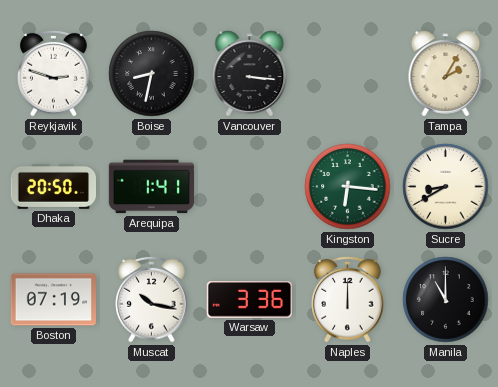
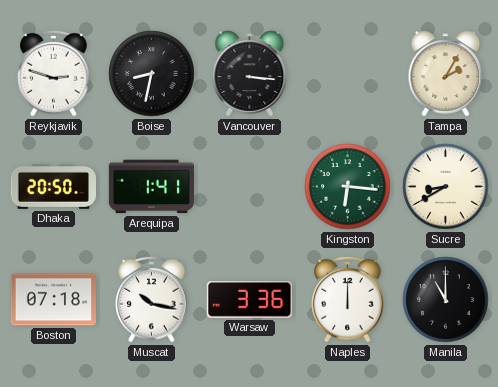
Boston: 07:19 -> 07:18
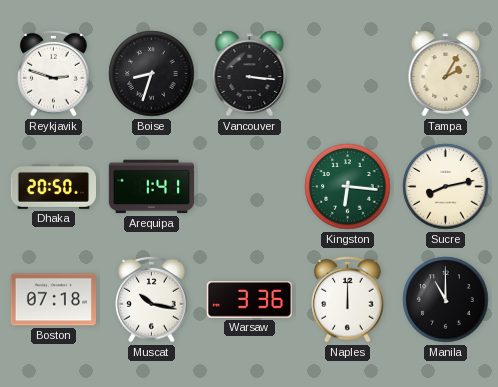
Boise: 8:32 -> 8:33
Sucre: 8:40 -> 8:13
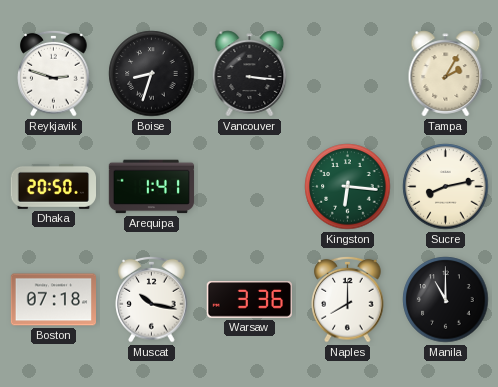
Naples: 12:00 -> 8:00
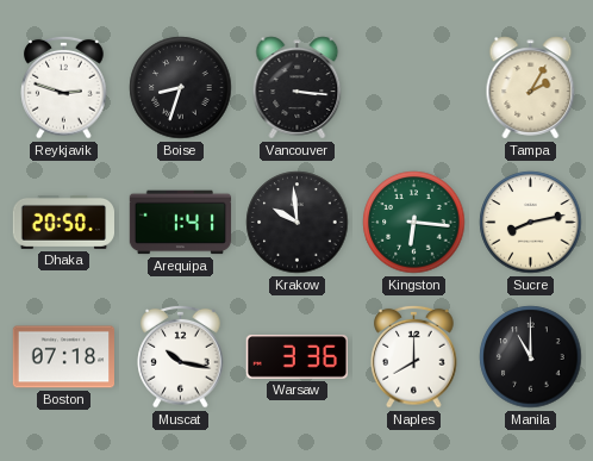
Krakow: none -> 9:59
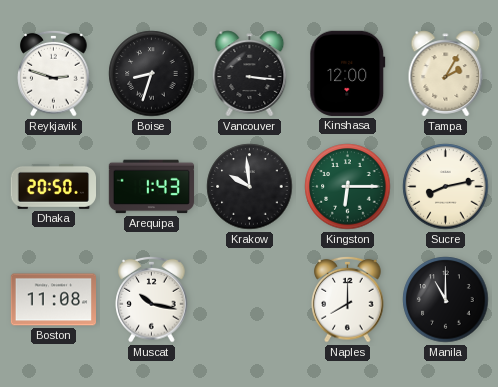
Kinshasa: none -> 12:00
Arequipa: 1:41 -> 1:43
Kingston: 6:16 -> 6:15
Boston: 07:18 -> 11:08
Warsaw: 3:36 -> none
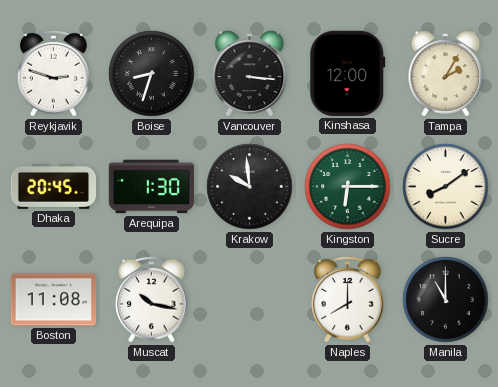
Dhaka: 20:50 -> 20:45
Arequipa: 1:43 -> 1:30
Sucre: 8:13 -> 8:09
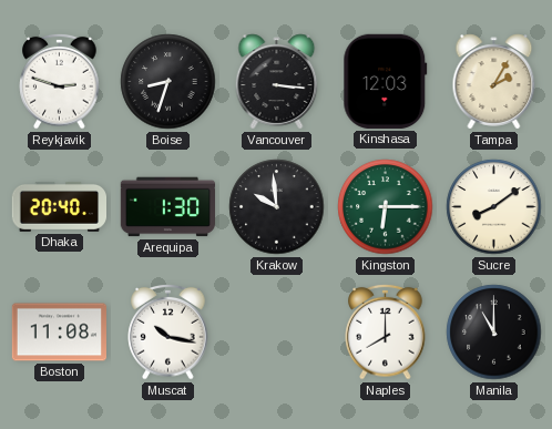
Kinshasa: 12:00 -> 12:03
Dhaka: 20:45 -> 20:40
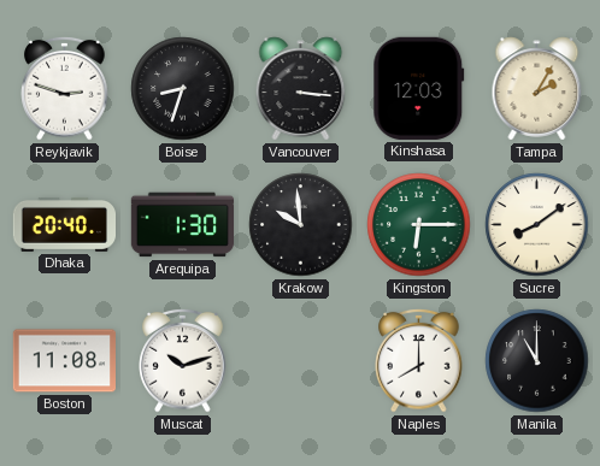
Muscat: 10:17 -> 10:12
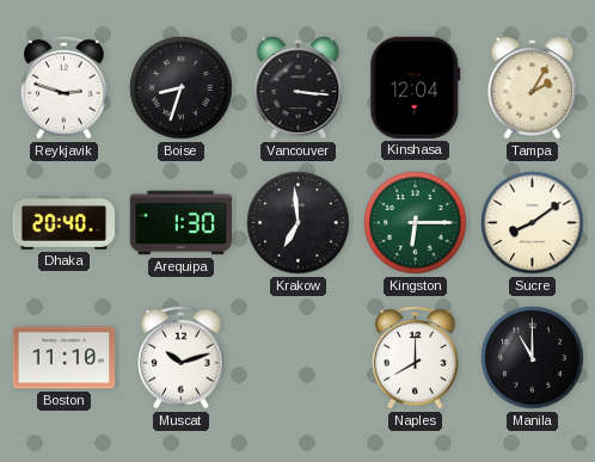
Kinshasa: 12:03 -> 12:04
Krakow: 9:59 -> 6:59
Boston: 11:08 -> 11:10
